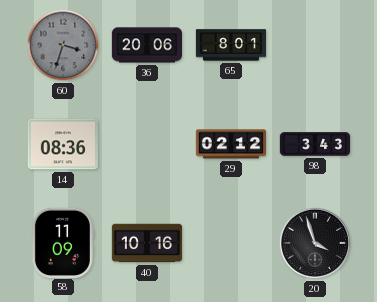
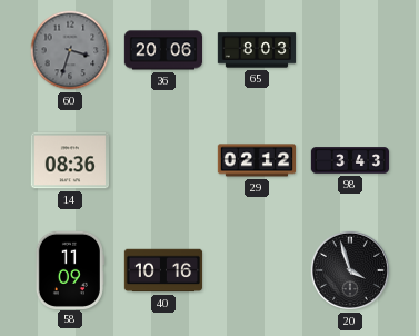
65: 8:01 -> 8:03
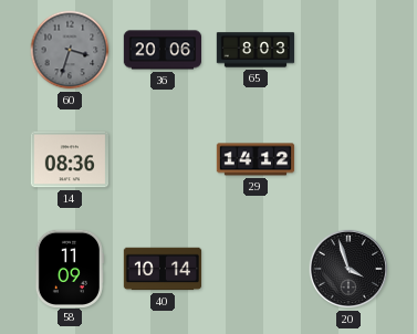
29: 02:12 -> 14:12
98: 3:43 -> none
40: 10:16 -> 10:14
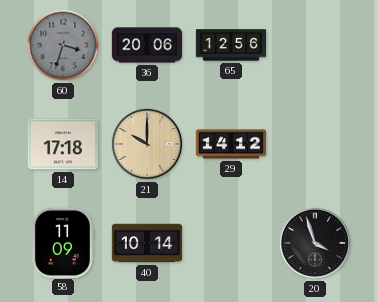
65: 8:03 -> 12:56
14: 08:36 -> 17:18
21: none -> 10:00
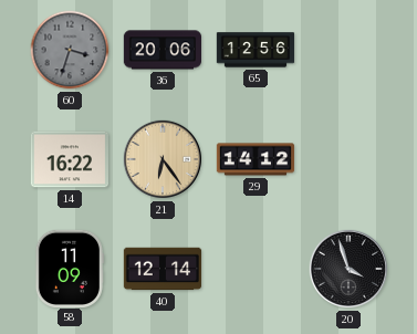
14: 17:18 -> 16:22
21: 10:00 -> 6:24
40: 10:14 -> 12:14
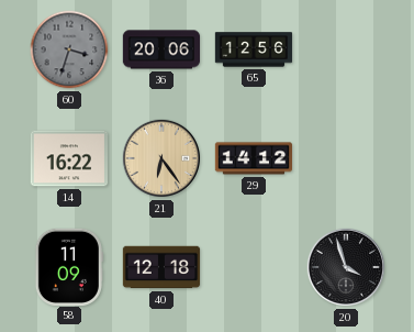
40: 12:14 -> 12:18
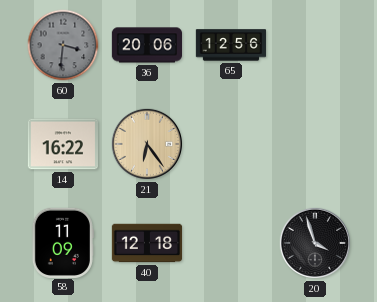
60: 3:33 -> 3:31
29: 14:12 -> none
